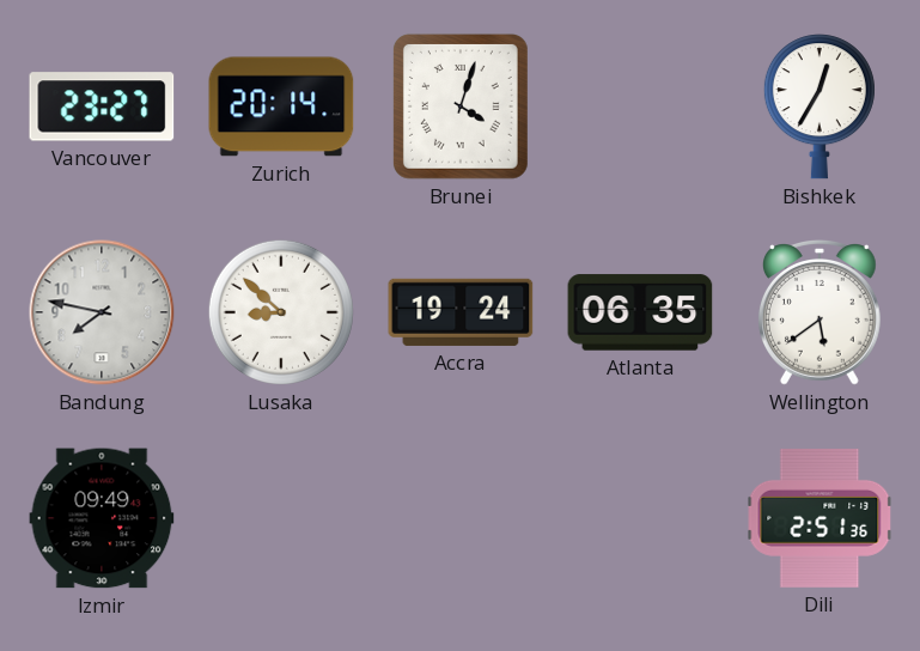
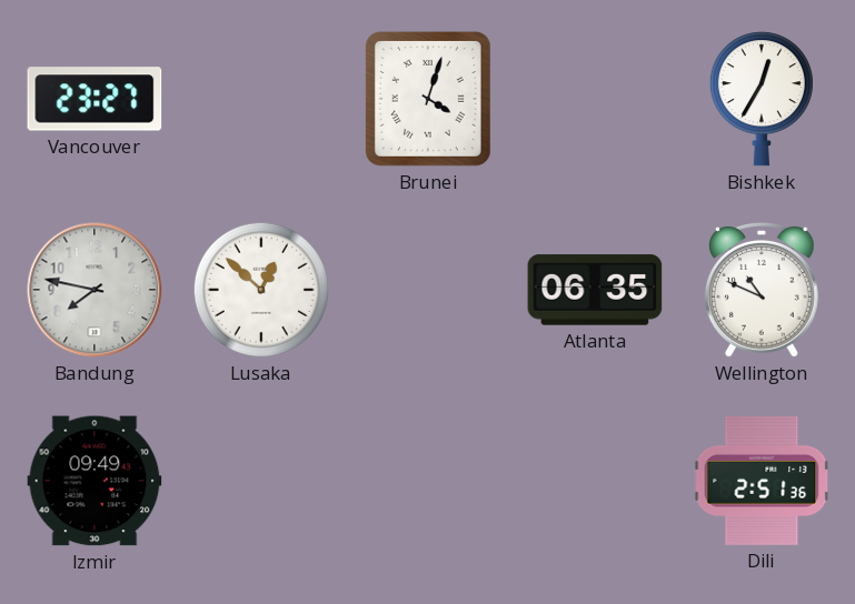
Zurich: 20:14 -> none
Lusaka: 8:52 -> 12:52
Accra: 19:24 -> none
Wellington: 5:39 -> 10:49
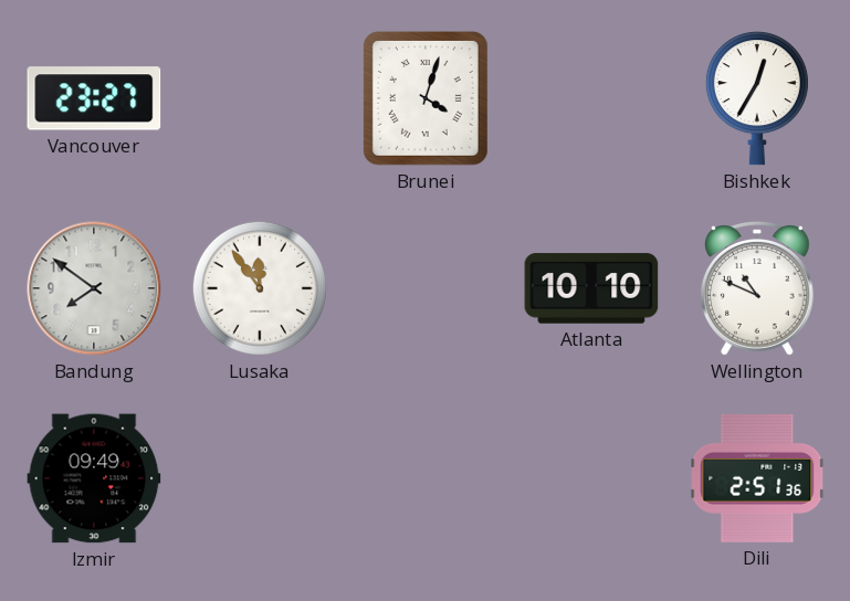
Bandung: 7:47 -> 7:51
Lusaka: 12:52 -> 11:54
Atlanta: 06:35 -> 10:10
